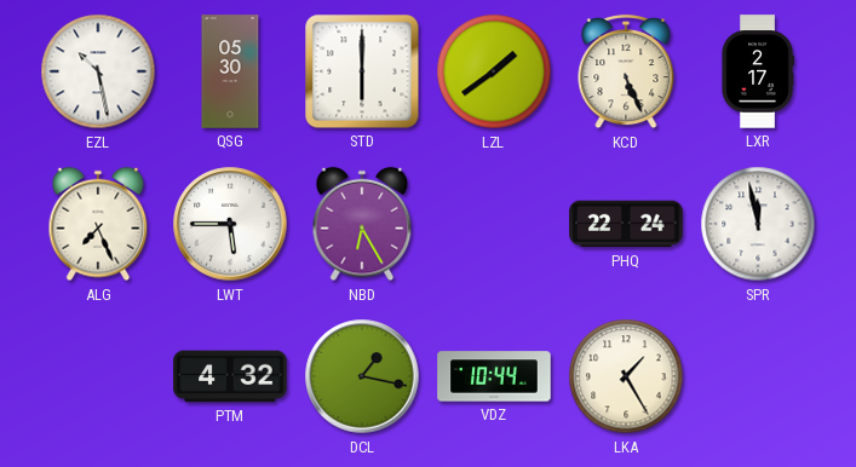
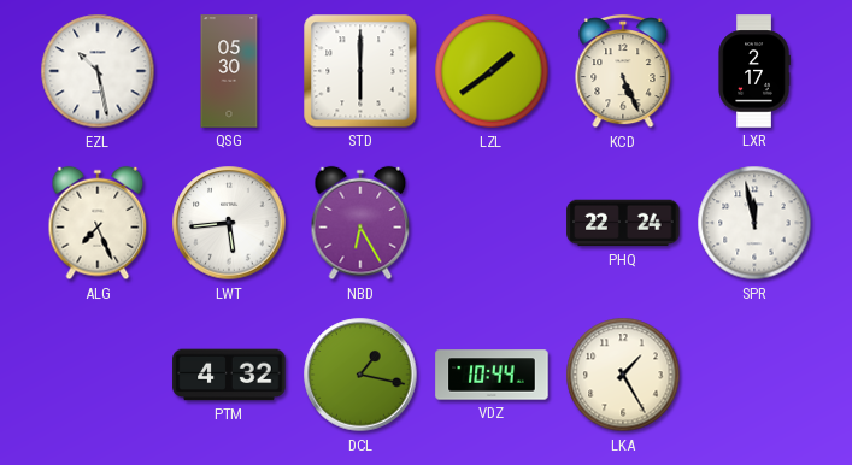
LWT: 5:45 -> 5:44
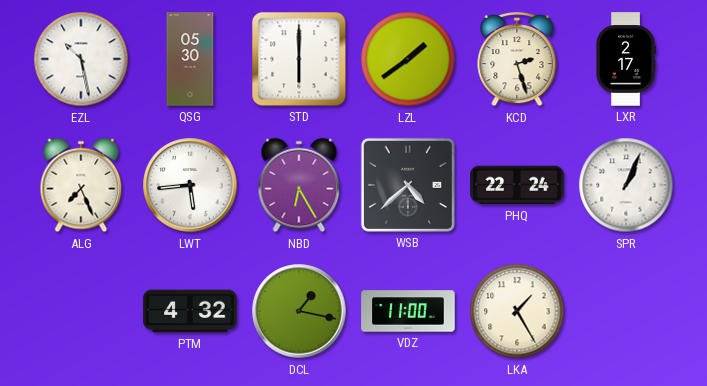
KCD: 5:26 -> 2:27
WSB: none -> 4:38
SPR: 11:58 -> 1:04
VDZ: 10:44 -> 11:00
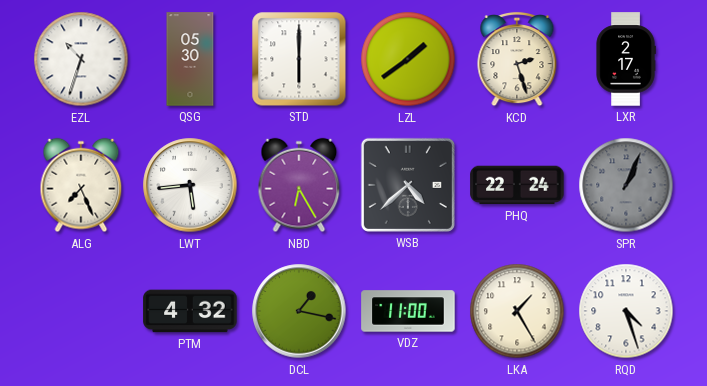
EZL: 10:28 -> 10:33
SPR dial: white -> grey
RQD: none -> 4:27
